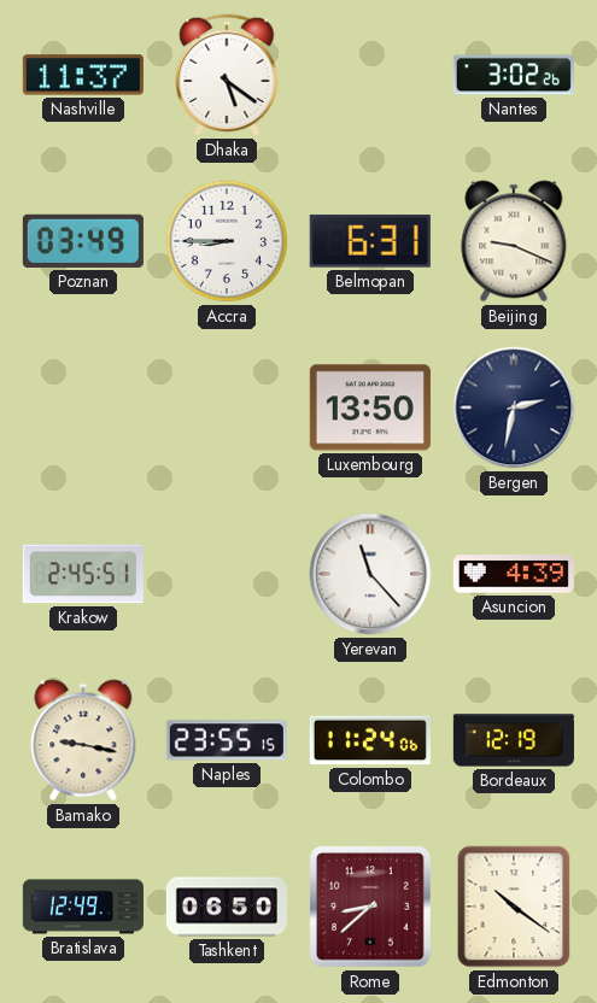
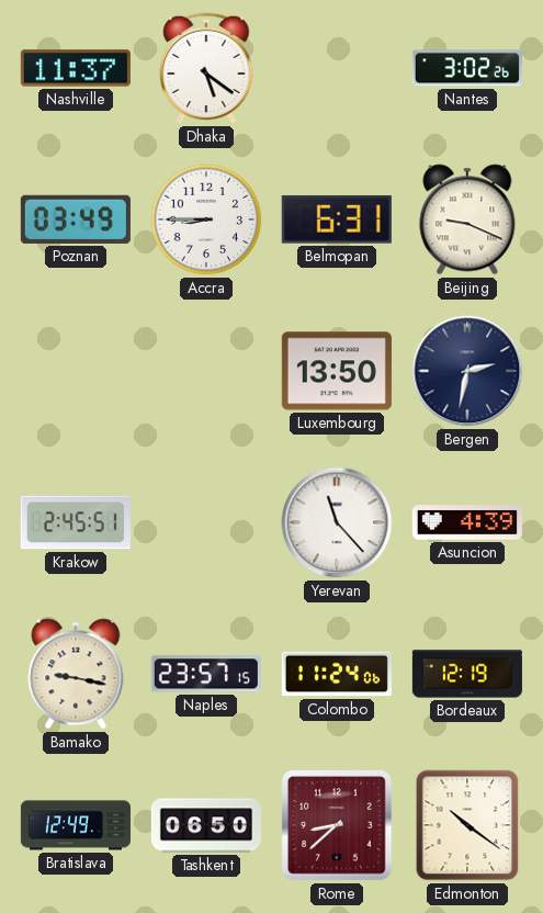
Naples: 23:55 -> 23:57
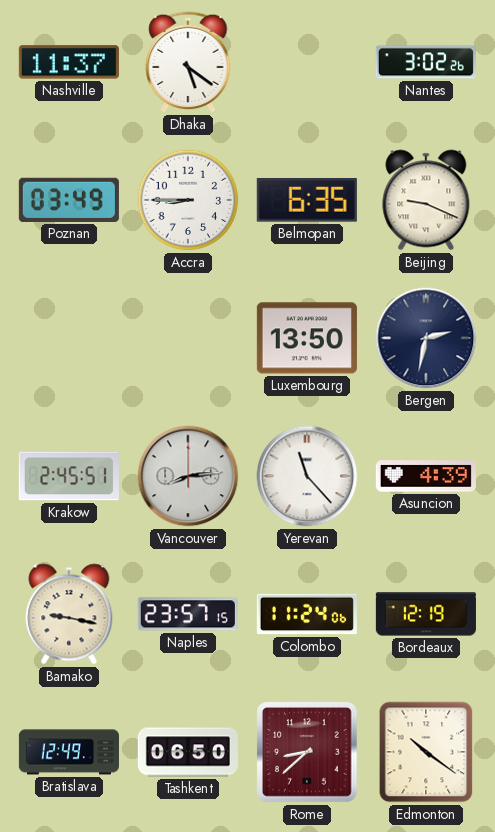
Belmopan: 6:31 -> 6:35
Vancouver: none -> 8:14
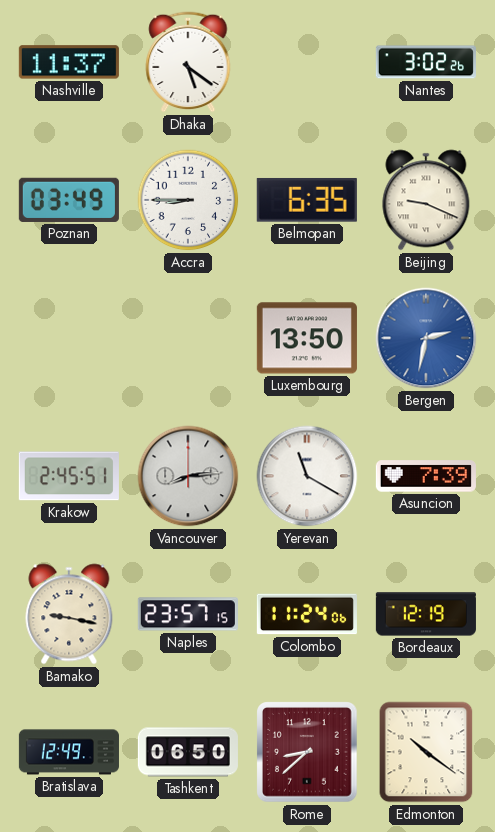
Bergen dial: navy -> blue
Yerevan: 11:23 -> 11:20
Asuncion: 4:39 -> 7:39
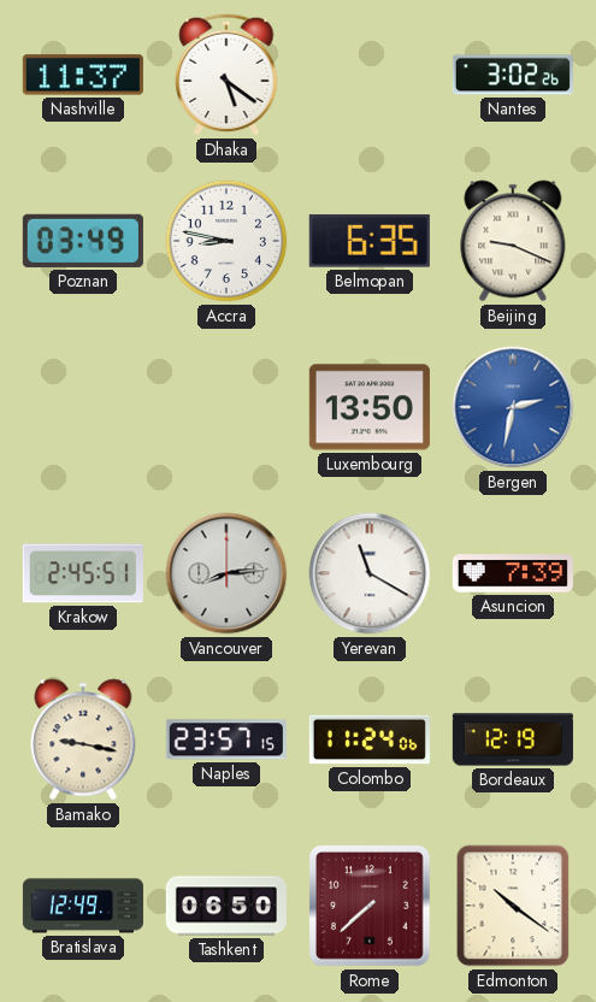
Accra: 8:45 -> 8:47
Rome: 8:38 -> 7:38
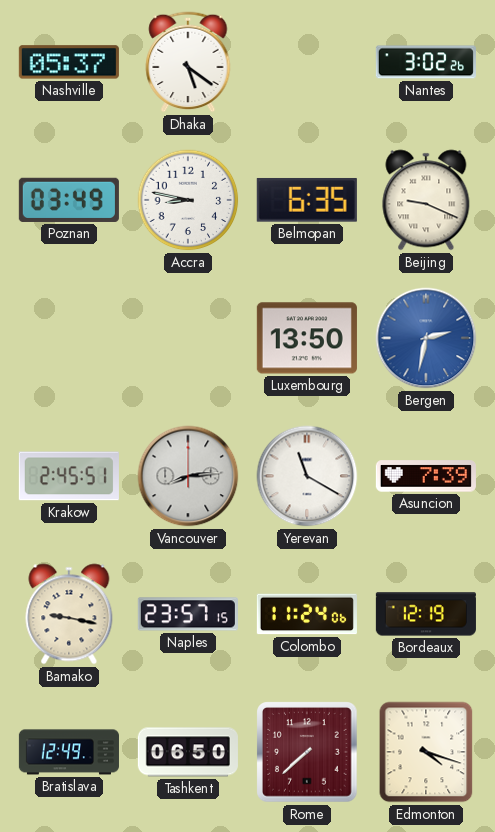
Nashville: 11:37 -> 05:37
Edmonton: 10:21 -> 4:18
